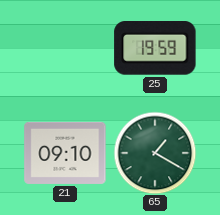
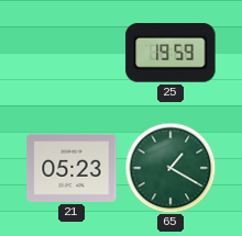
21: 09:10 -> 05:23
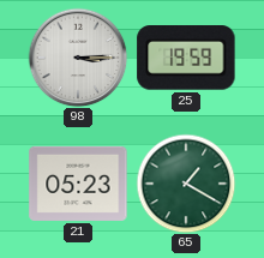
98: none -> 3:15
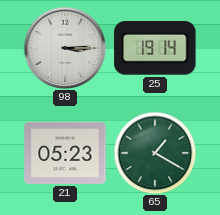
25: 19:59 -> 19:14
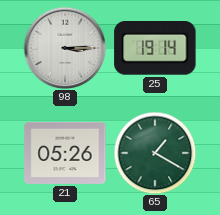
21: 05:23 -> 05:26
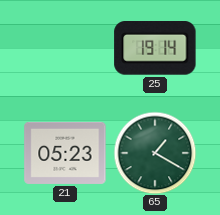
98: 3:15 -> none
21: 05:26 -> 05:23
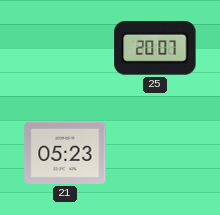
25: 19:14 -> 20:07
65: 1:20 -> none
